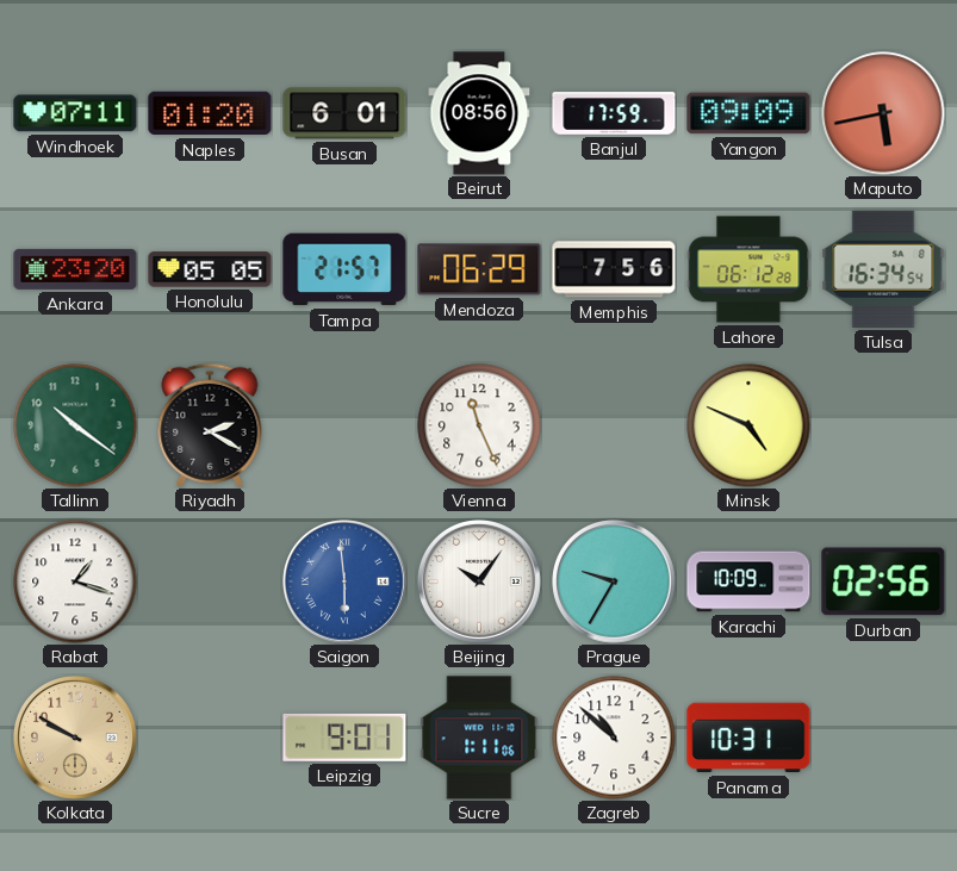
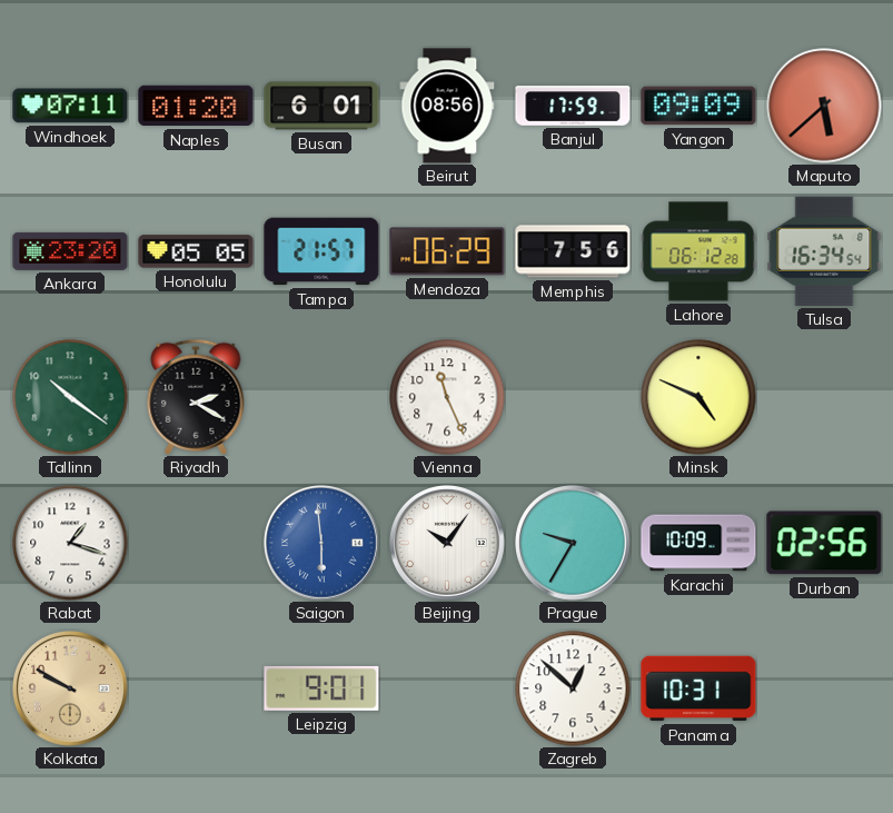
Maputo: 5:43 -> 5:38
Sucre: 1:11 -> none
Zagreb: 10:52 -> 12:52
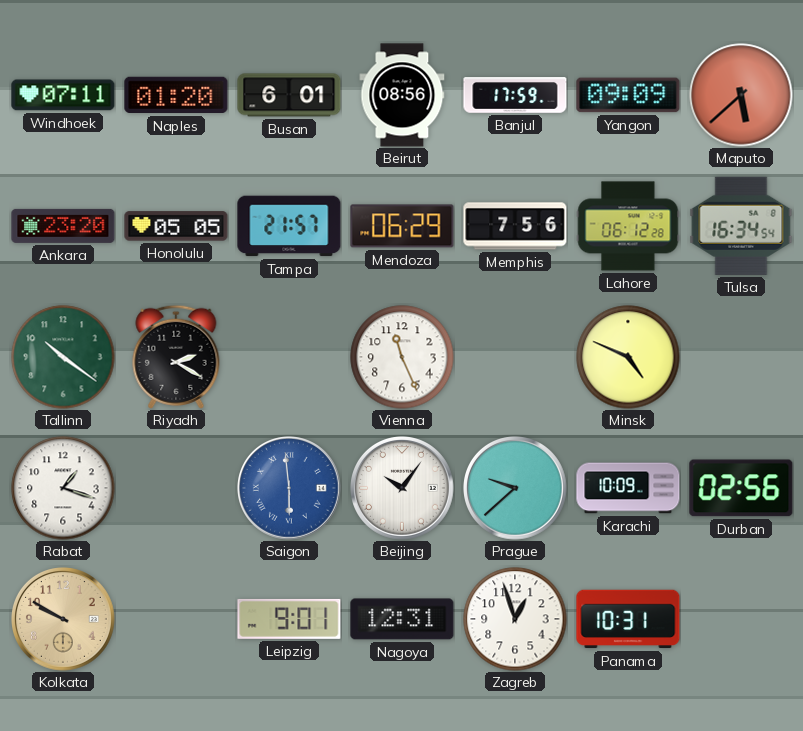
Prague: 9:35 -> 9:38
Nagoya: none -> 12:31
Zagreb: 12:52 -> 12:57
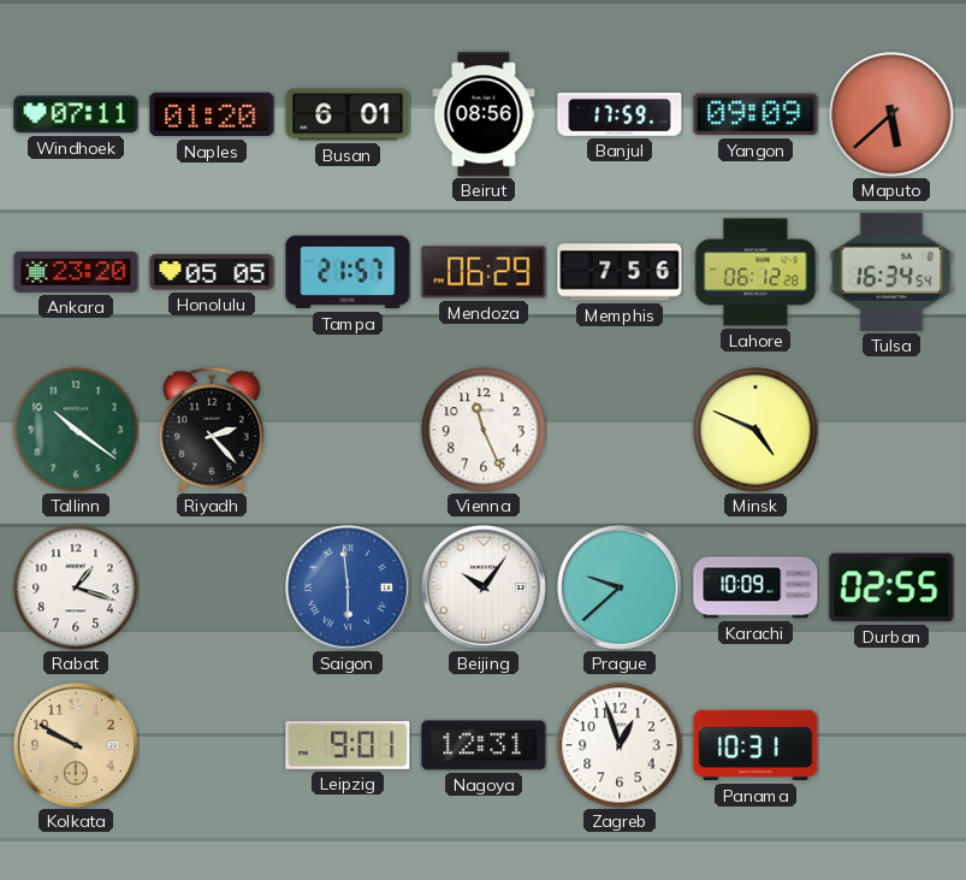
Riyadh: 2:20 -> 2:23
Durban: 02:56 -> 02:55
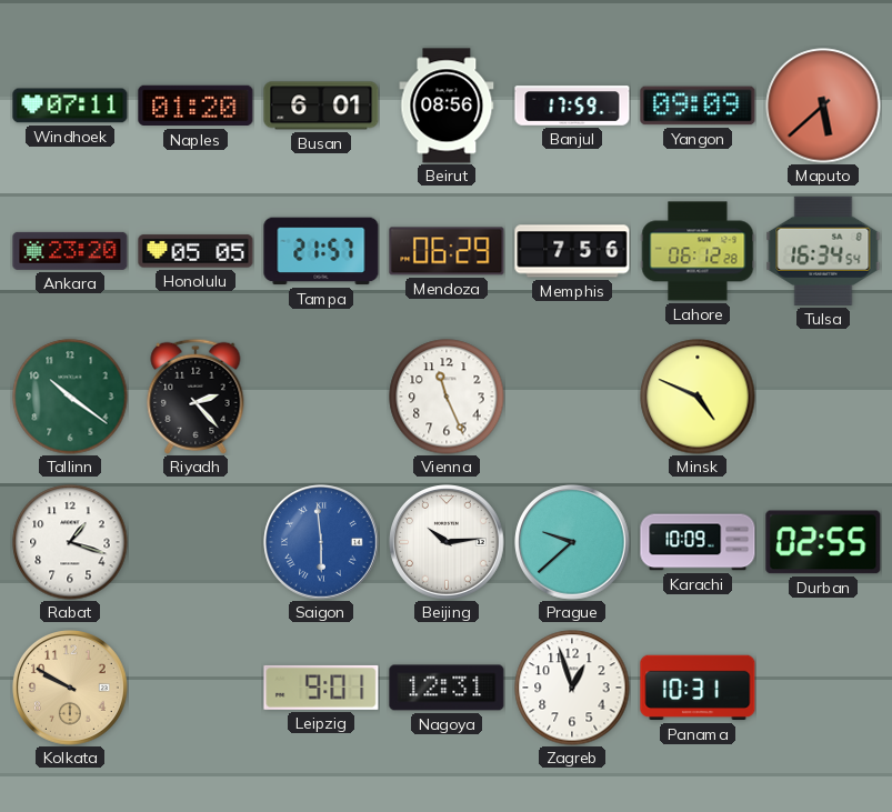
Beijing: 10:06 -> 10:14
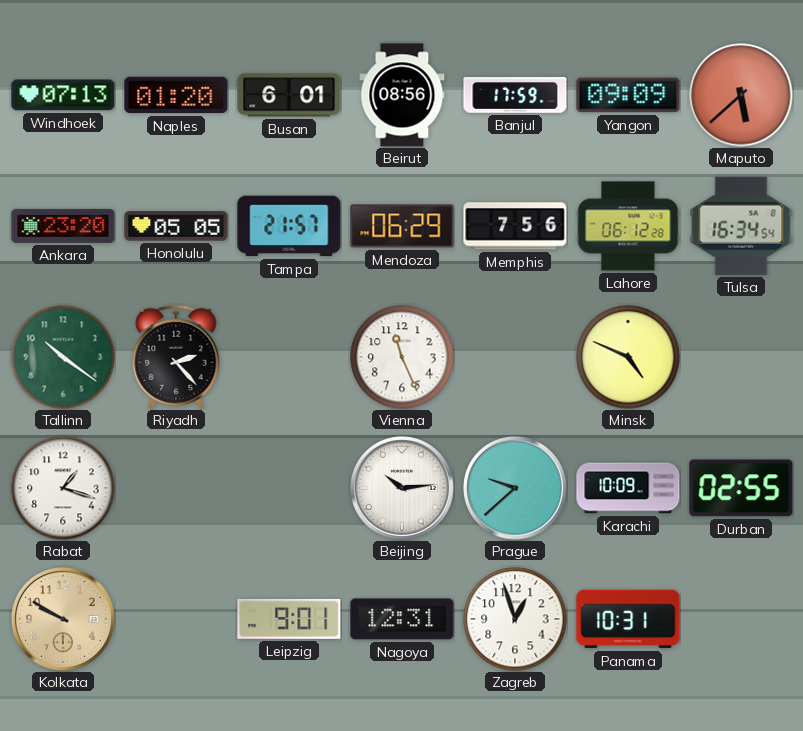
Windhoek: 07:11 -> 07:13
Saigon: 5:59 -> none
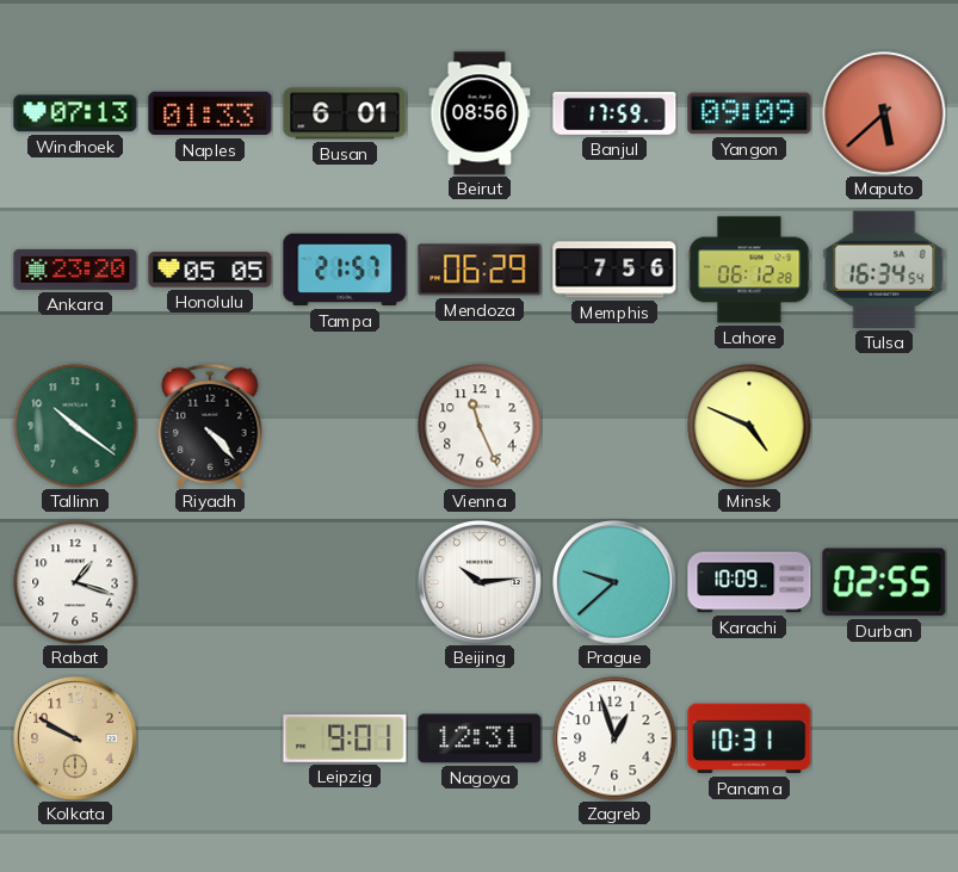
Naples: 01:20 -> 01:33
Riyadh: 2:23 -> 4:23
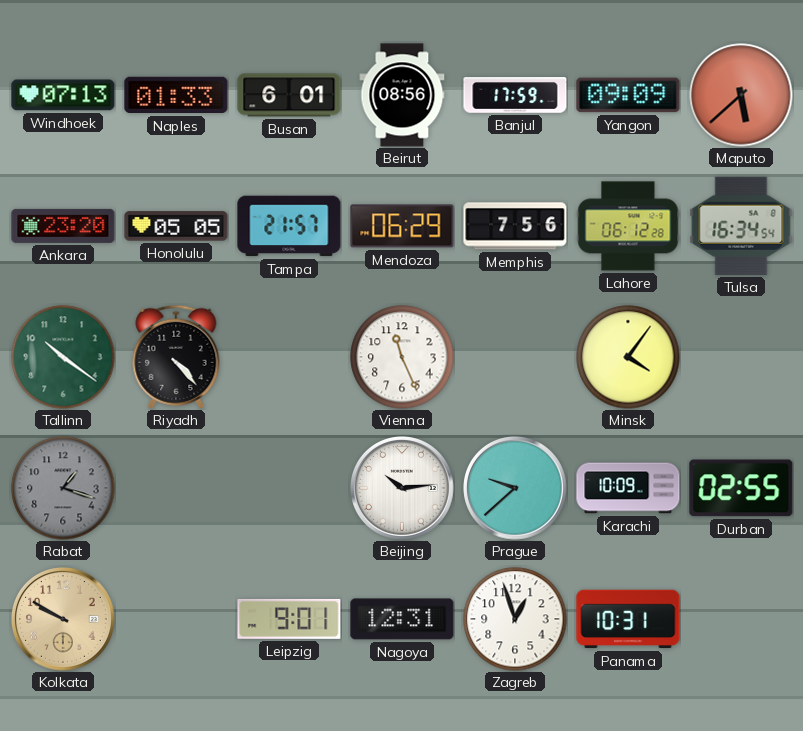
Minsk: 4:49 -> 4:06
Rabat dial: white -> grey
